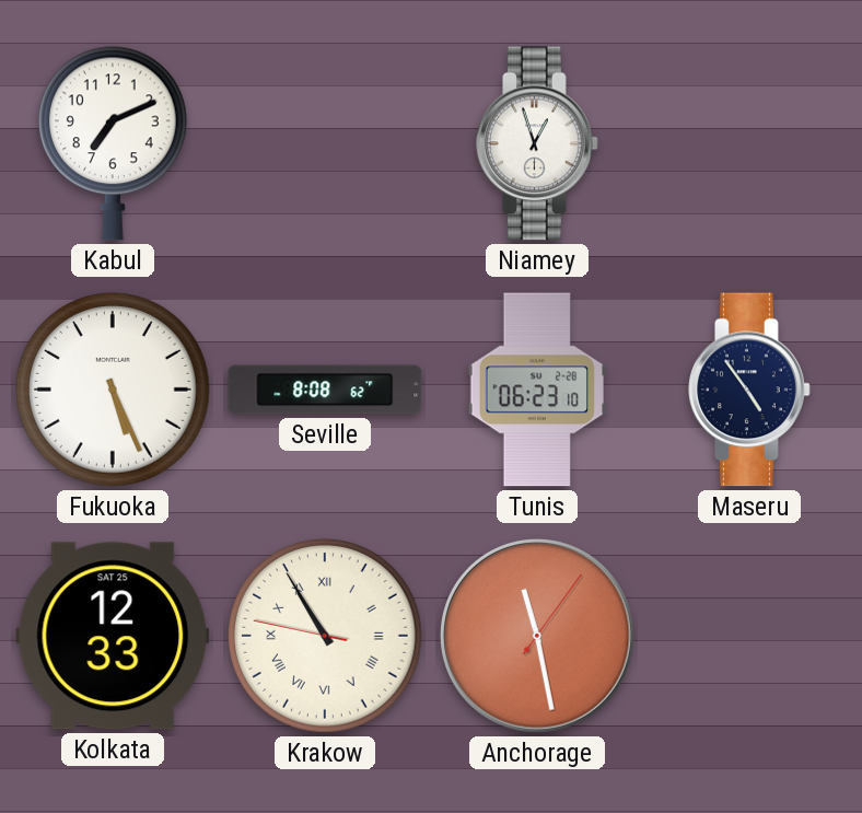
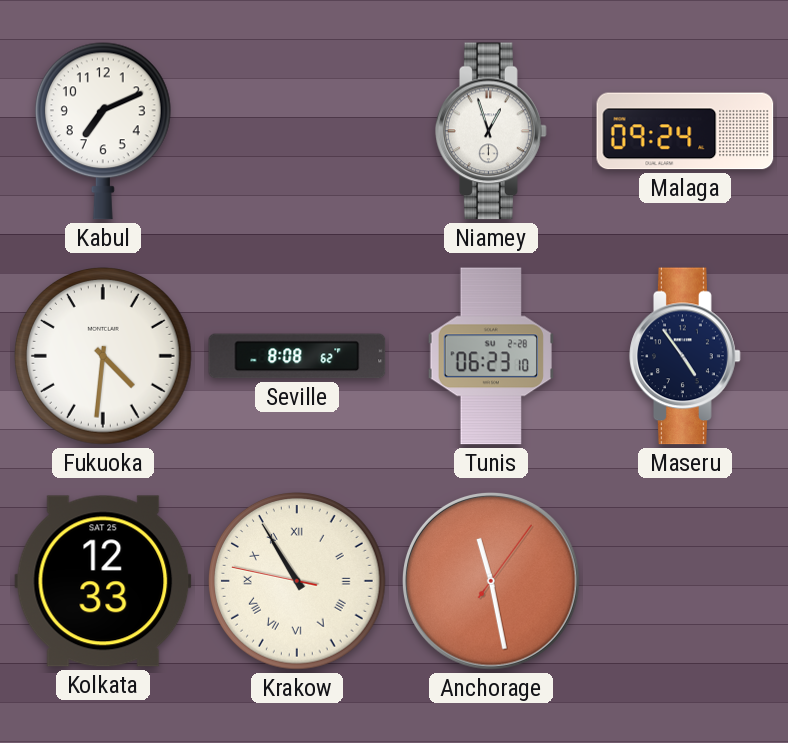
Malaga: none -> 09:24
Fukuoka: 5:26 -> 4:31
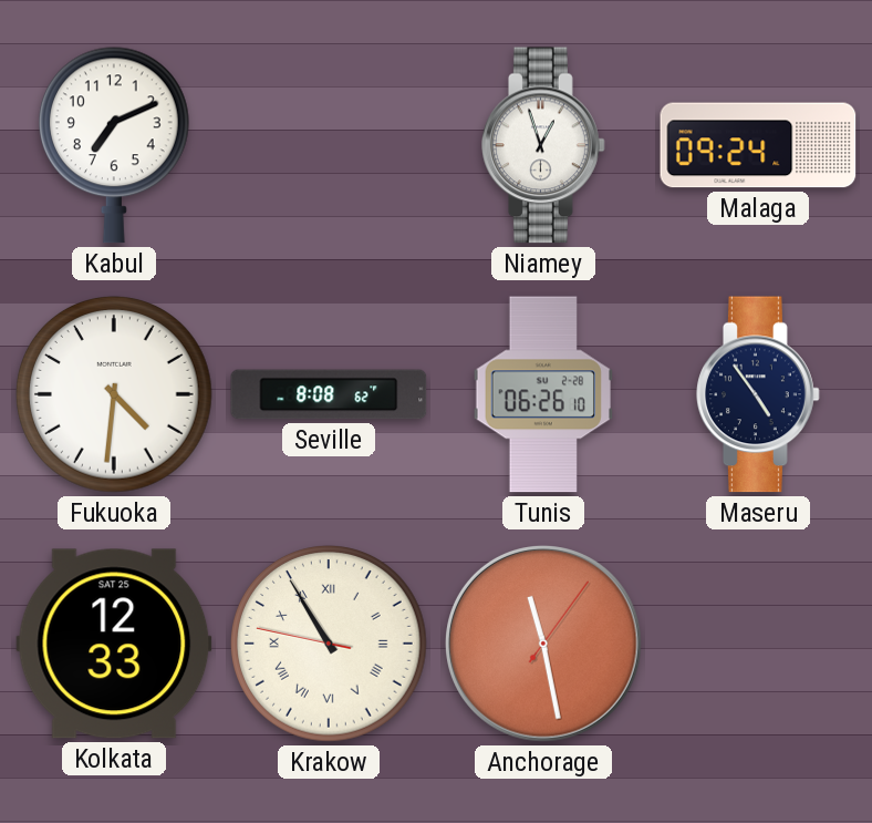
Tunis: 06:23 -> 06:26
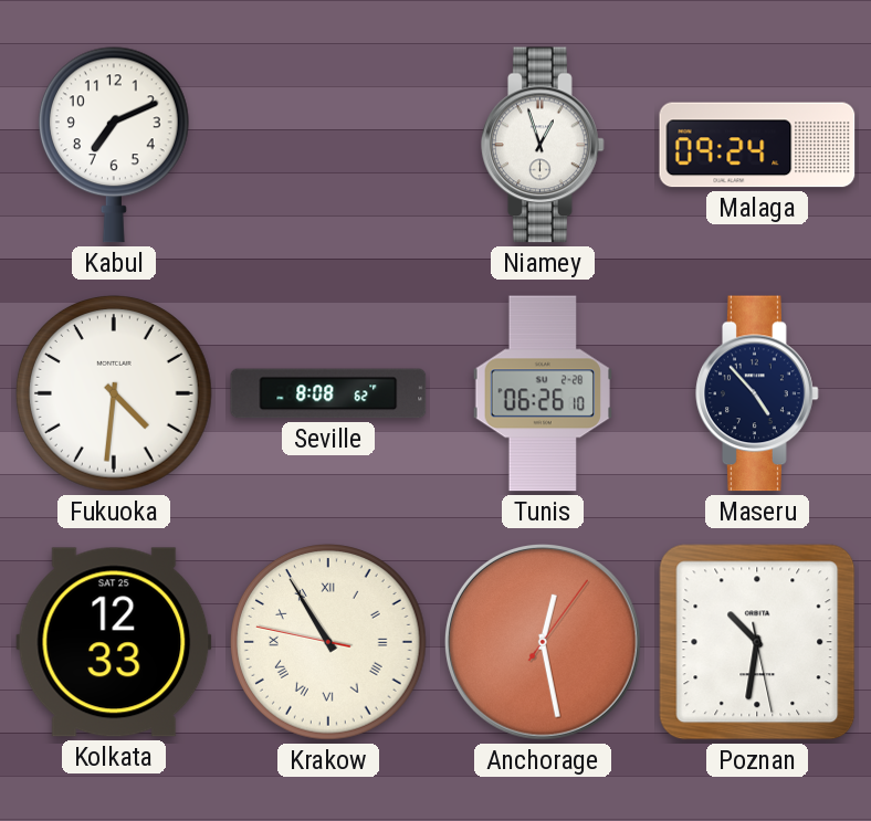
Maseru: 4:54 -> 4:53
Anchorage: 11:28 -> 12:28
Poznan: none -> 10:31
